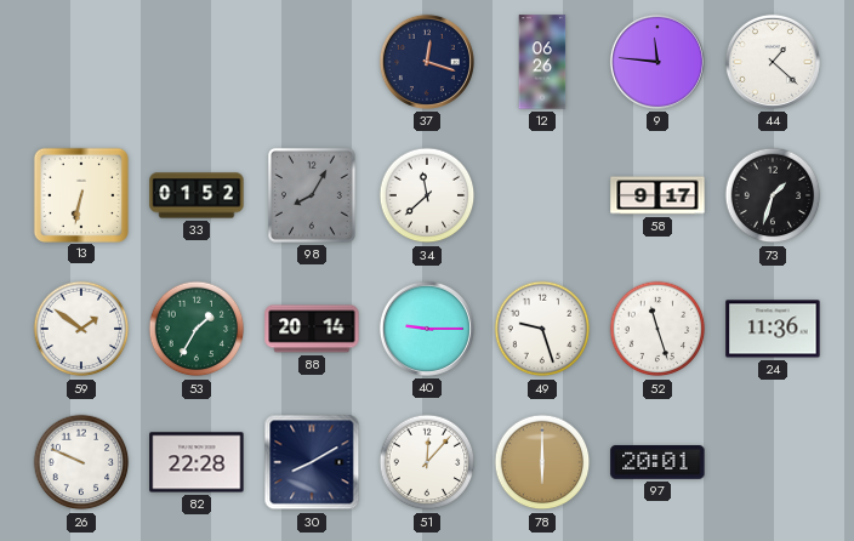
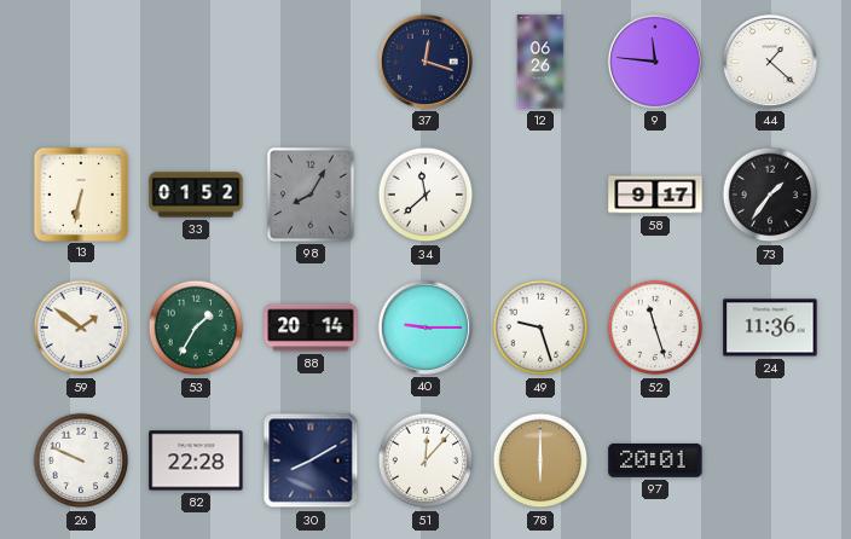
73: 1:33 -> 1:36
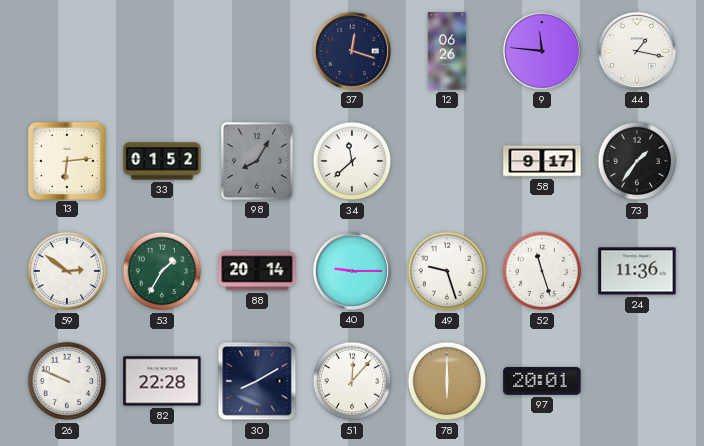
44: 1:22 -> 1:17
13: 6:32 -> 6:14
59: 1:51 -> 2:51
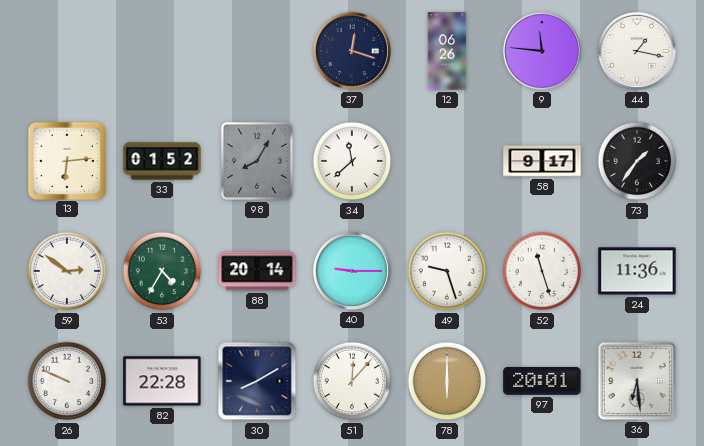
53: 1:35 -> 4:35
36: none -> 6:29
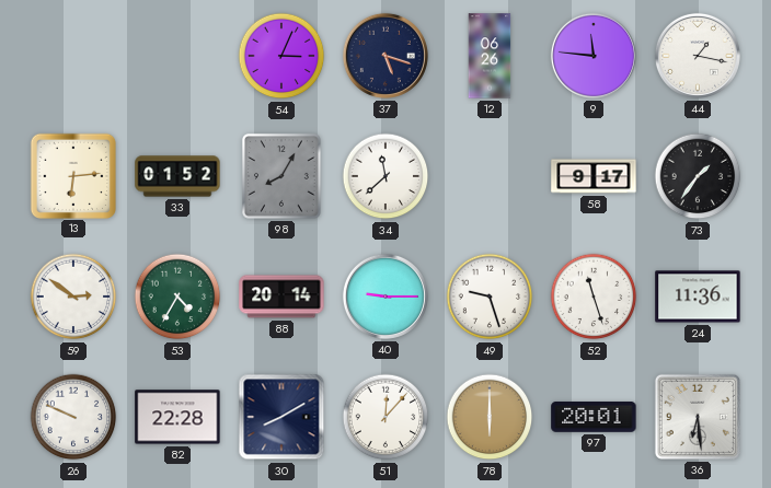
54: none -> 3:04
37: 12:18 -> 5:18
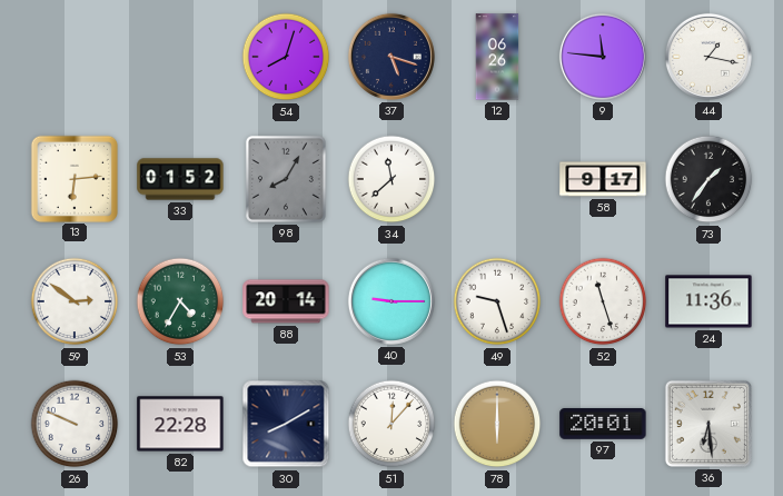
54: 3:04 -> 8:03
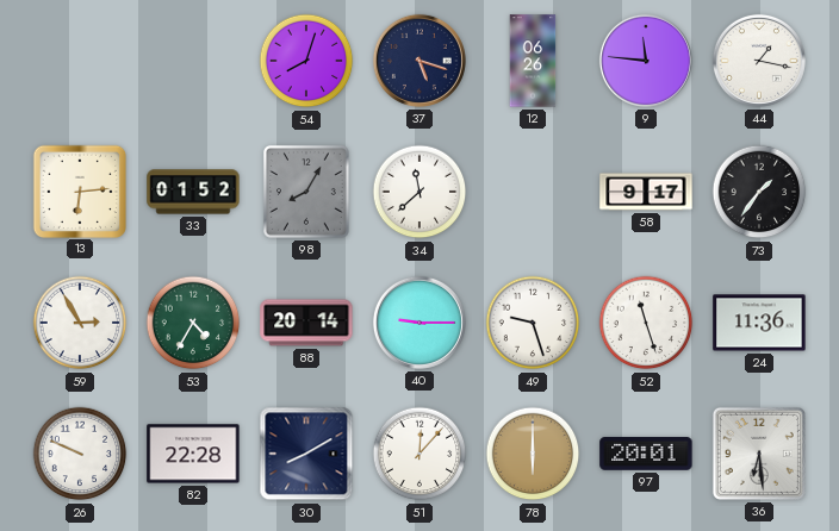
59: 2:51 -> 2:55
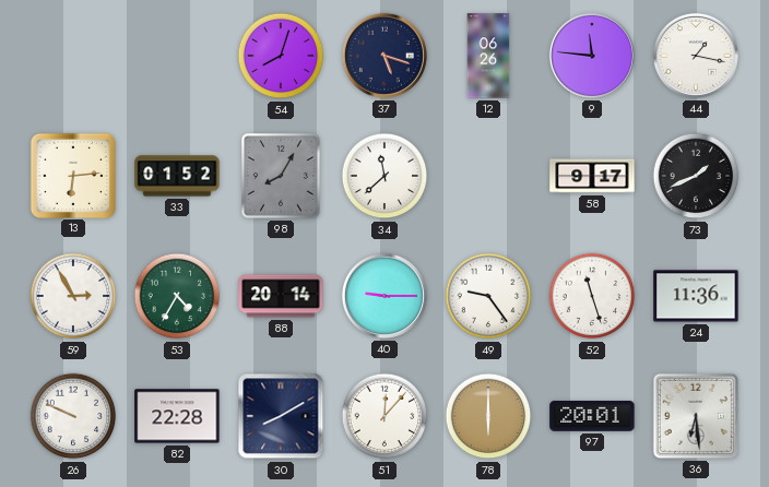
73: 1:36 -> 1:41
49: 9:27 -> 9:24
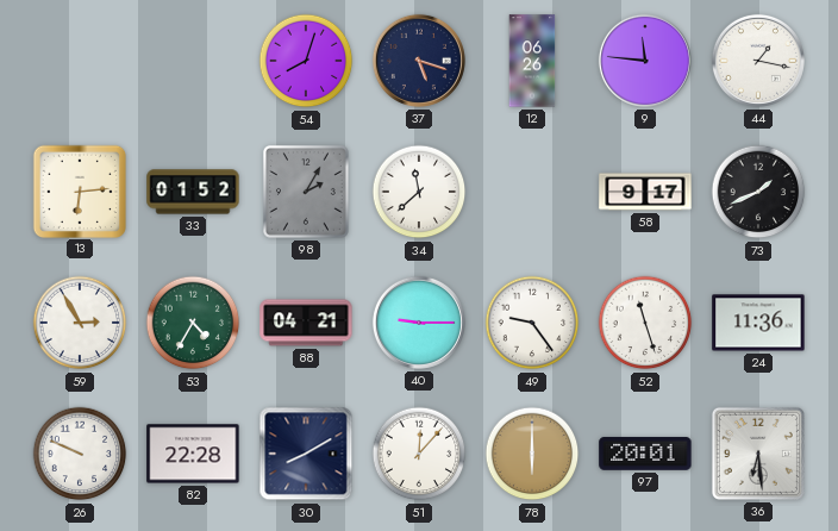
98: 8:05 -> 2:05
88: 20:14 -> 04:21
